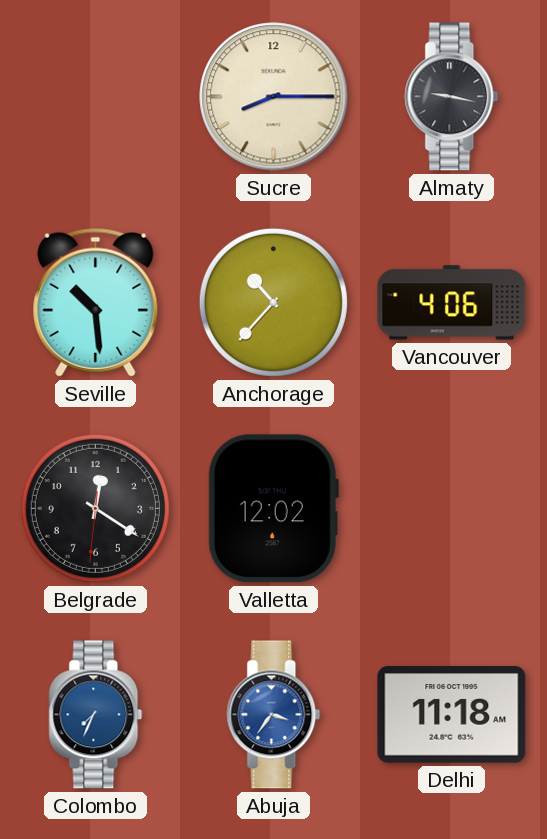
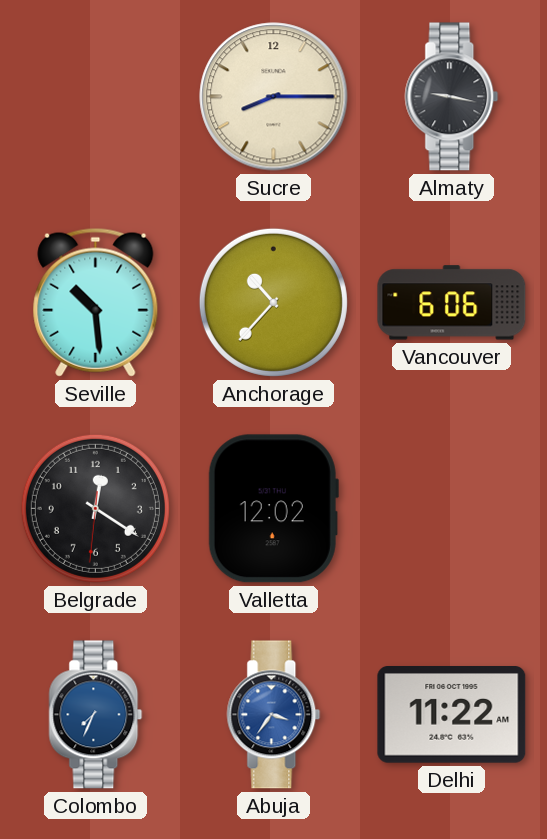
Vancouver: 4:06 -> 6:06
Delhi: 11:18 -> 11:22
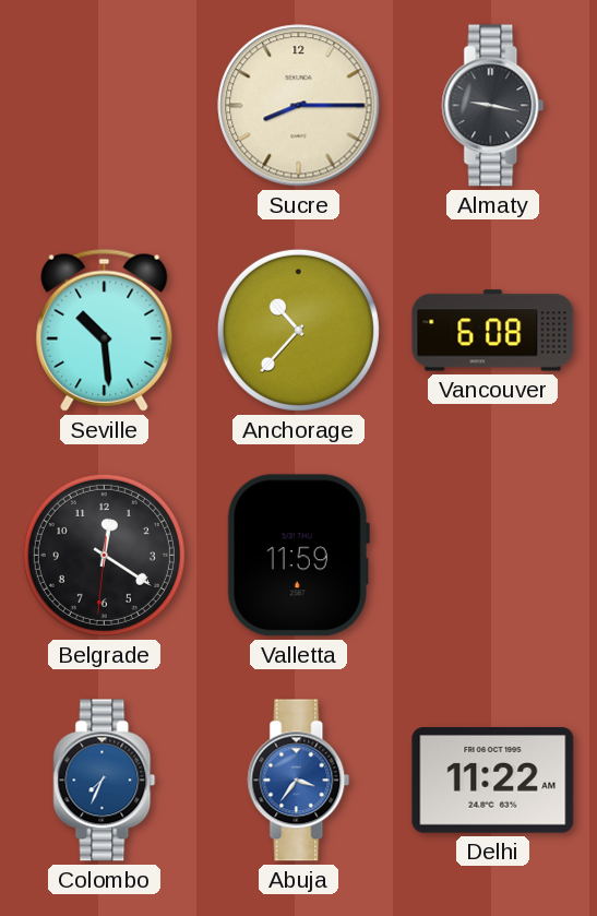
Vancouver: 6:06 -> 6:08
Valletta: 12:02 -> 11:59
